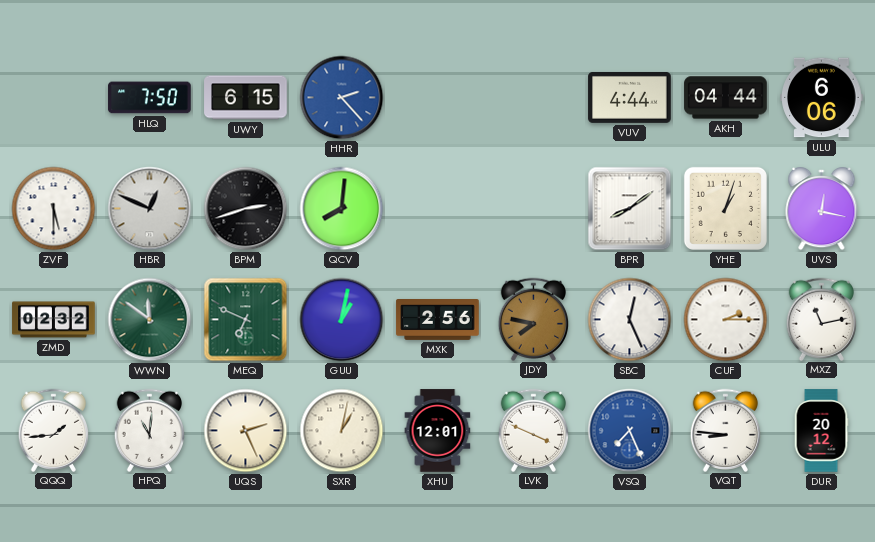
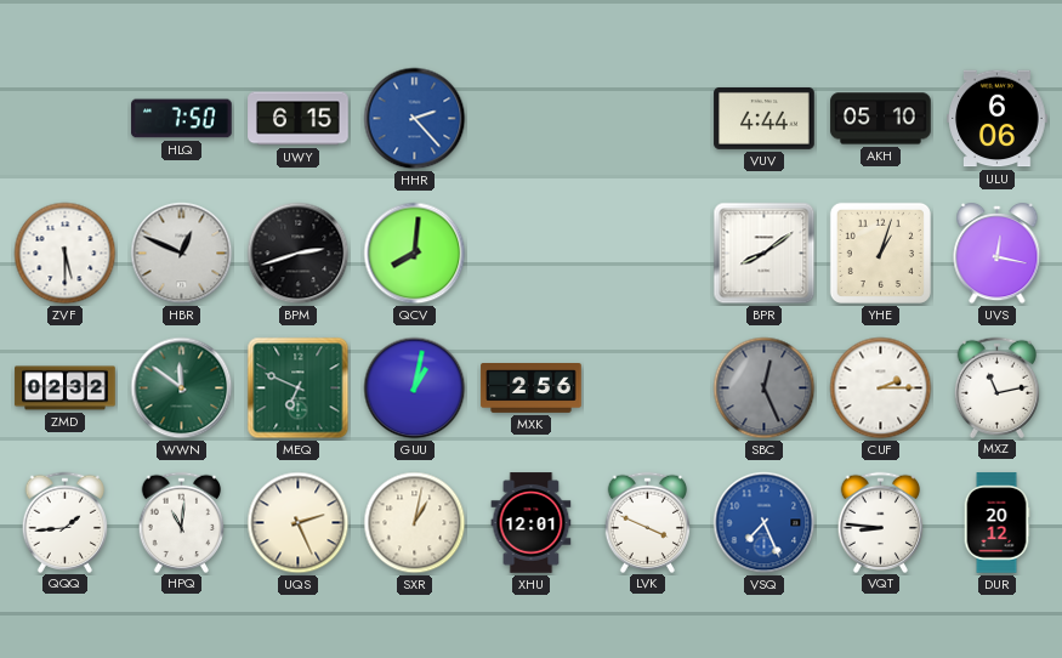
AKH: 04:44 -> 05:10
JDY: 7:47 -> none
SBC dial: white -> grey
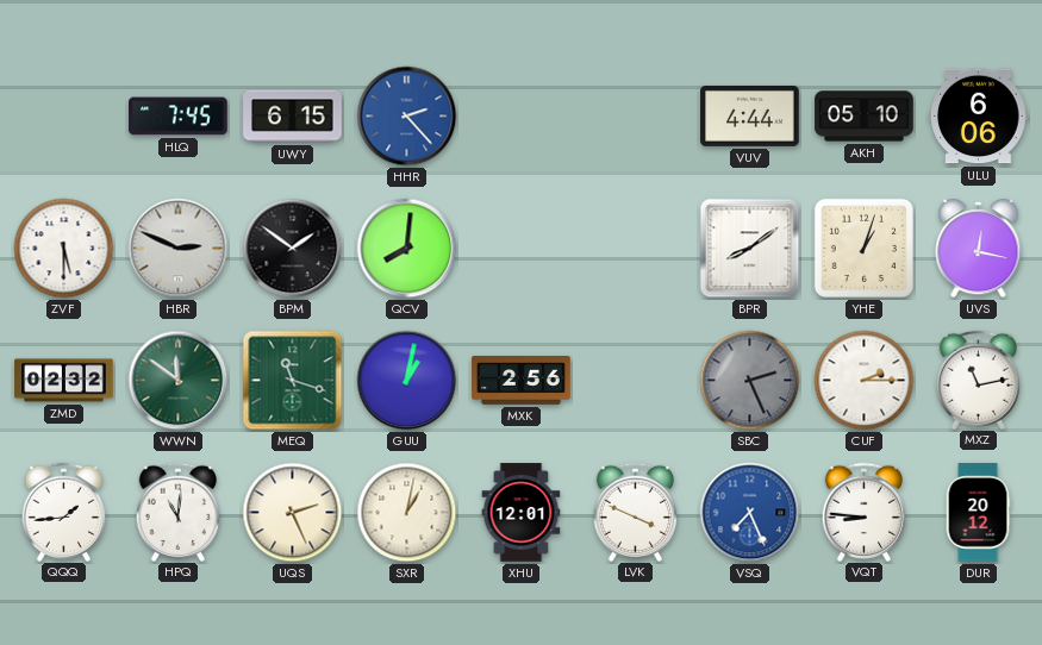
HLQ: 7:50 -> 7:45
HBR: 12:49 -> 2:49
BPM: 2:42 -> 1:51
MEQ: 6:49 -> 11:18
SBC: 12:26 -> 2:26
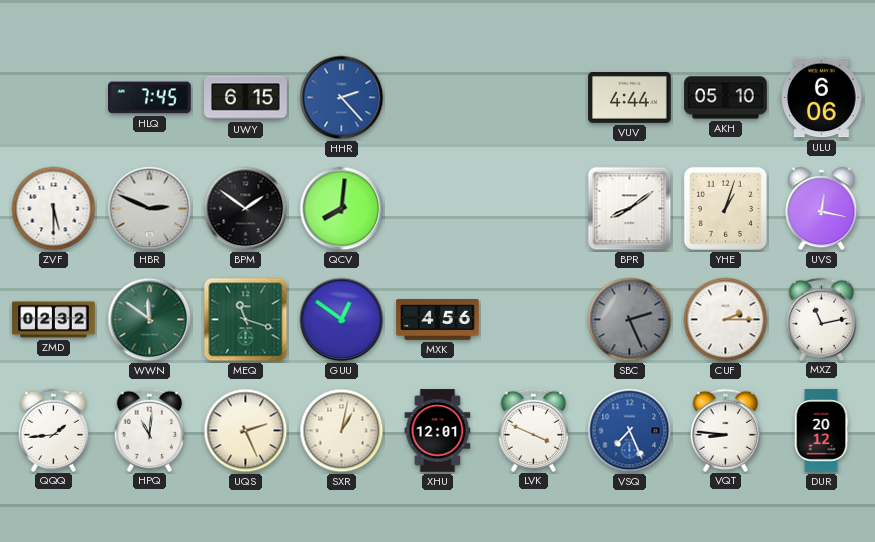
GUU: 1:02 -> 12:51
MXK: 2:56 -> 4:56
